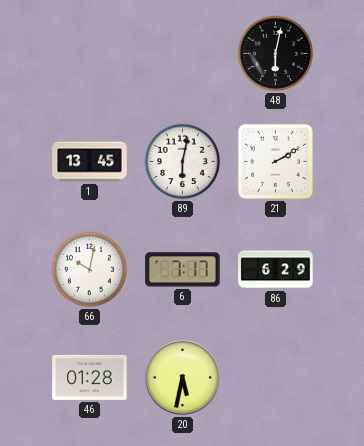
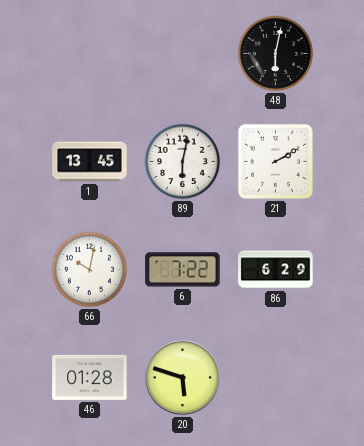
6: 7:17 -> 7:22
20: 5:32 -> 5:48
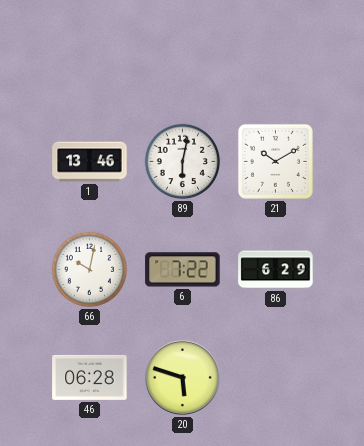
48: 6:02 -> none
1: 13:45 -> 13:46
21: 2:10 -> 10:10
46: 01:28 -> 06:28
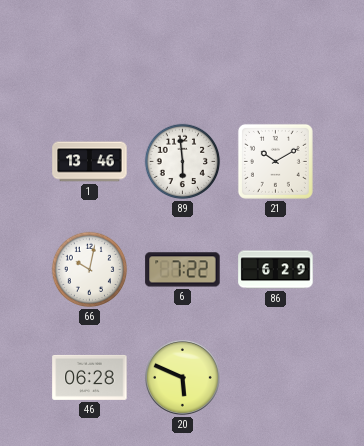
89: 6:02 -> 5:59
20: 5:48 -> 5:49
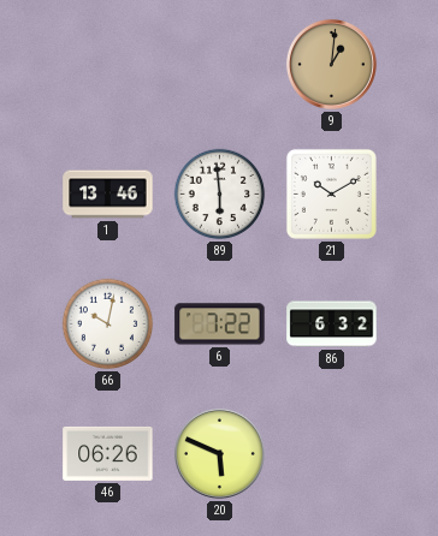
9: none -> 1:01
86: 6:29 -> 6:32
46: 06:28 -> 06:26
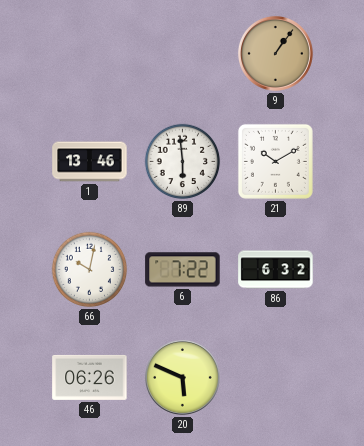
9: 1:01 -> 1:06
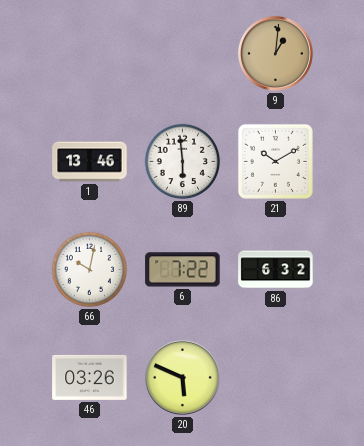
9: 1:06 -> 1:01
46: 06:26 -> 03:26
